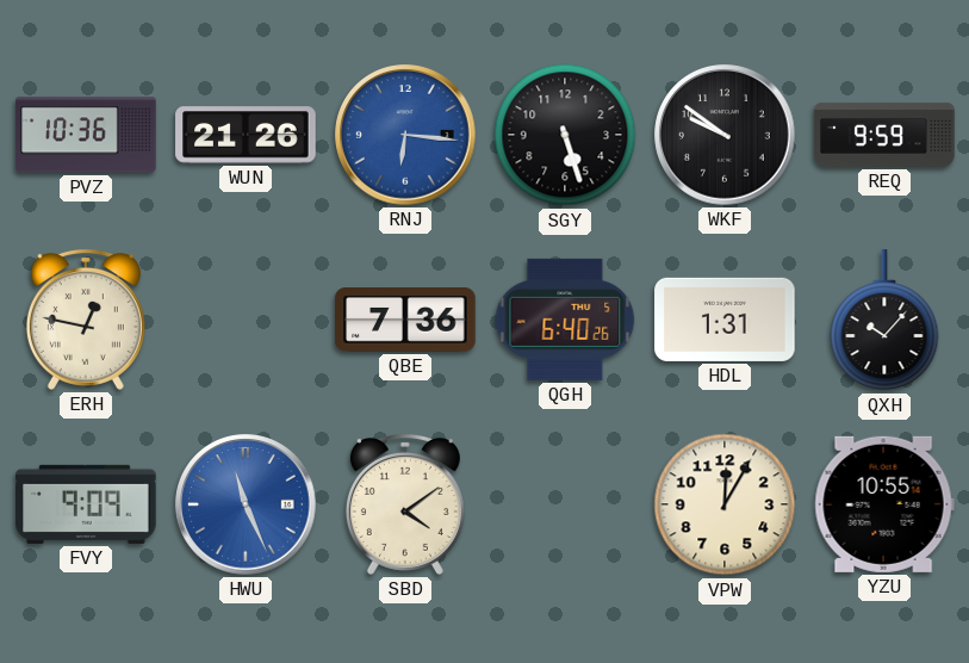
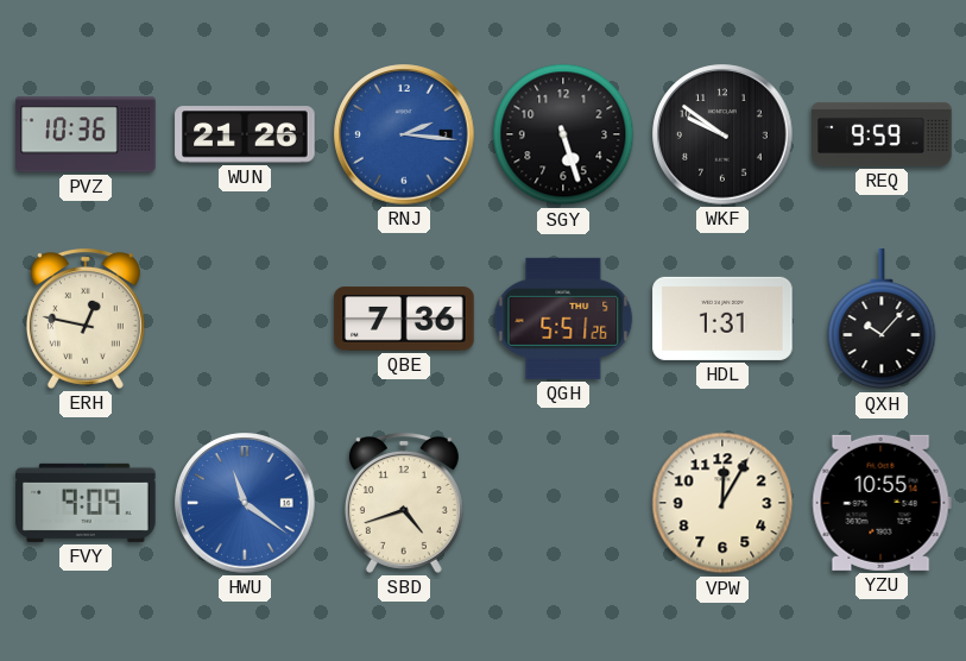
RNJ: 6:16 -> 2:16
QGH: 6:40 -> 5:51
HWU: 11:26 -> 11:21
SBD: 4:09 -> 4:42
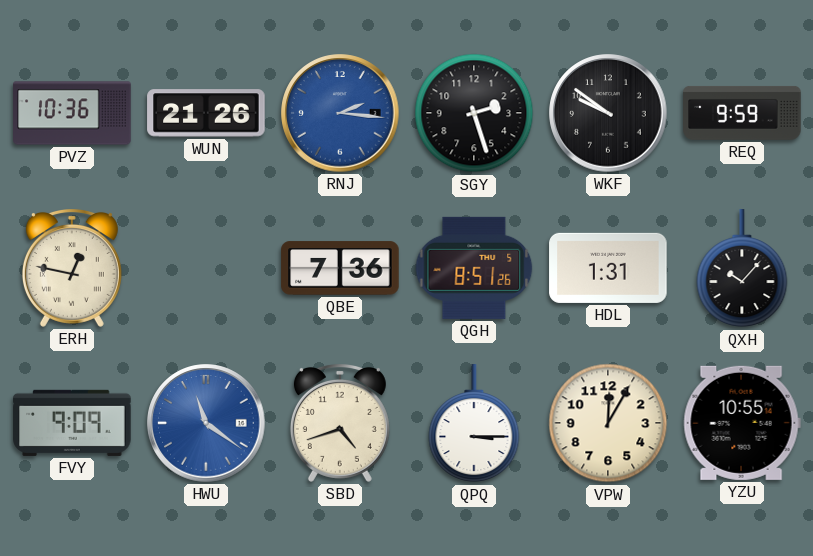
SGY: 5:27 -> 2:27
QGH: 5:51 -> 8:51
QPQ: none -> 3:15
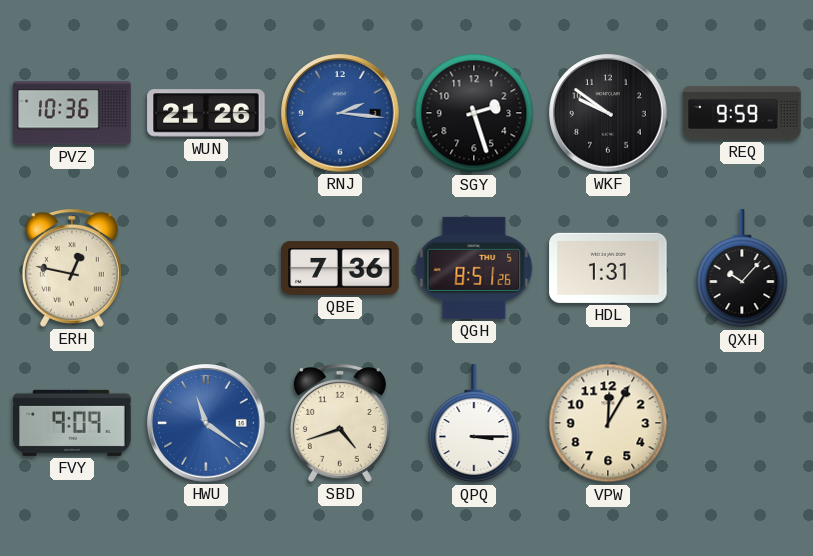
YZU: 10:55 -> none
